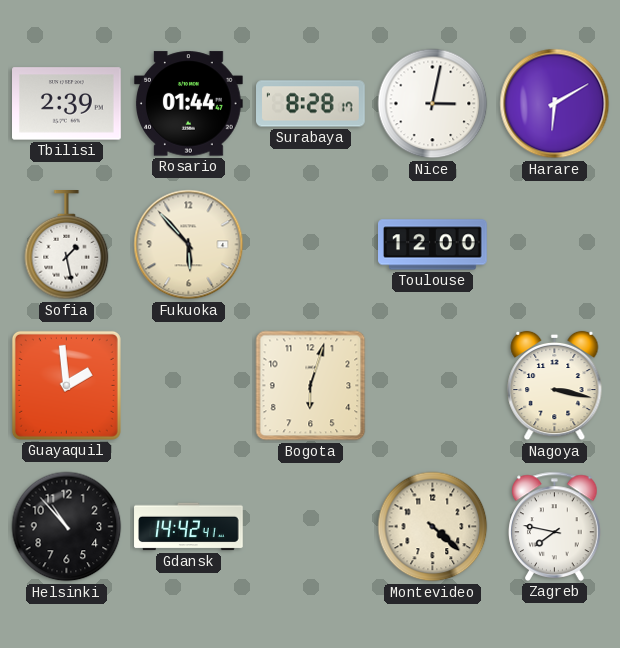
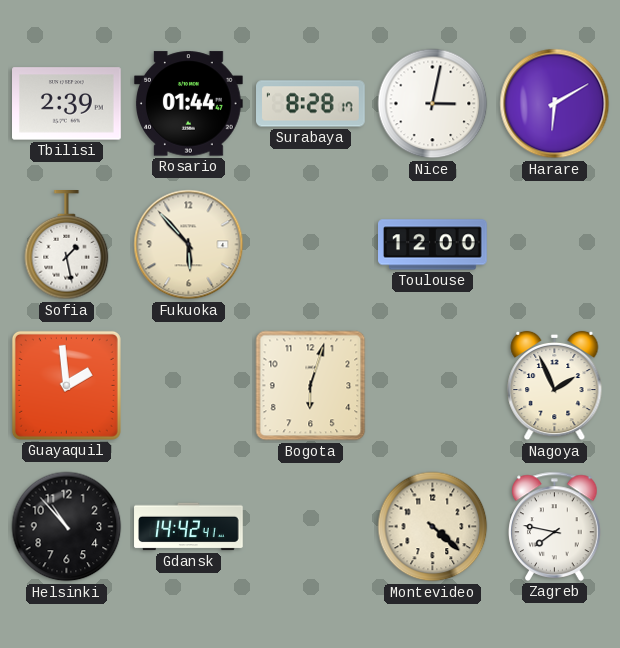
Nagoya: 3:17 -> 1:56
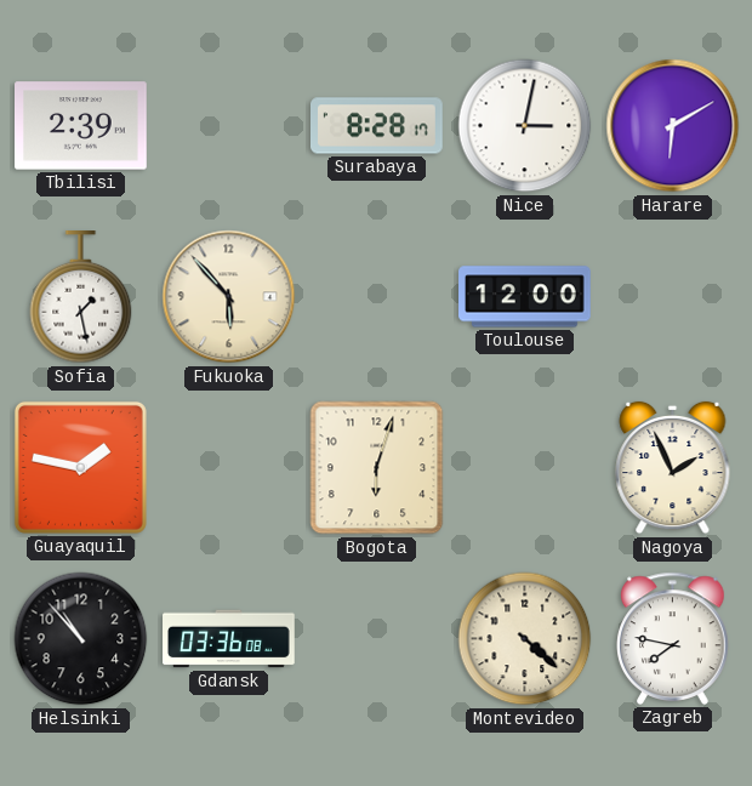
Rosario: 01:44 -> none
Guayaquil: 1:59 -> 1:47
Gdansk: 14:42 -> 03:36
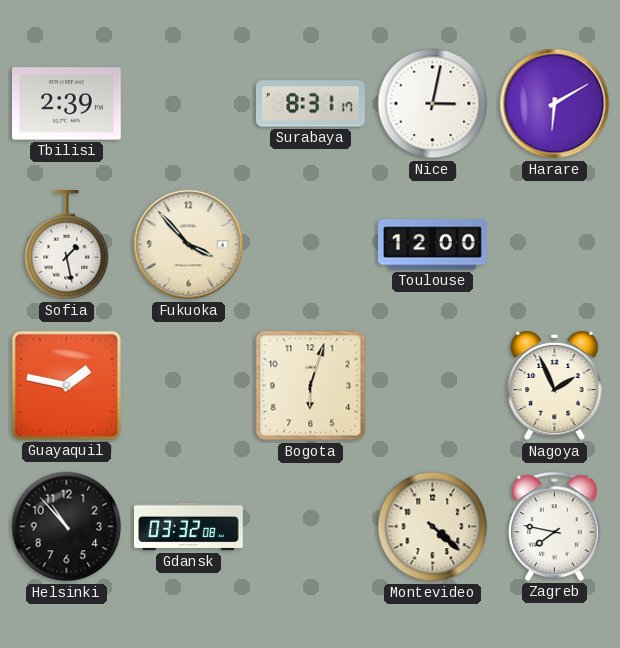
Surabaya: 8:28 -> 8:31
Fukuoka: 5:53 -> 3:53
Gdansk: 03:36 -> 03:32
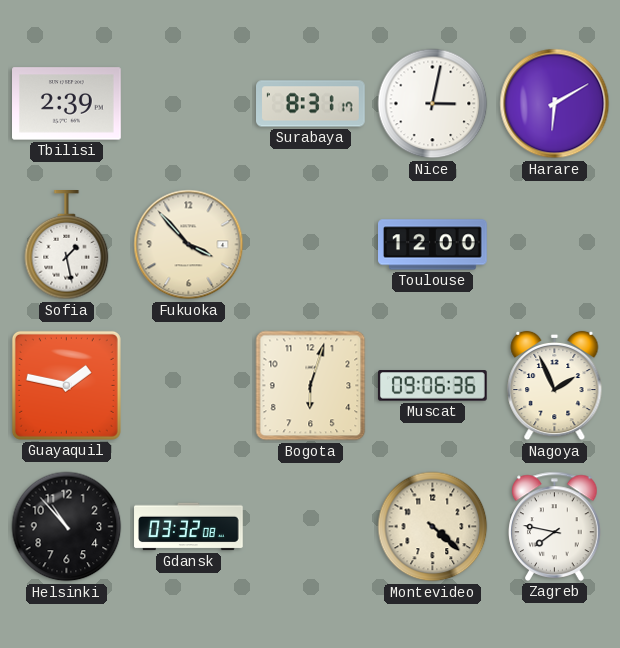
Muscat: none -> 09:06
